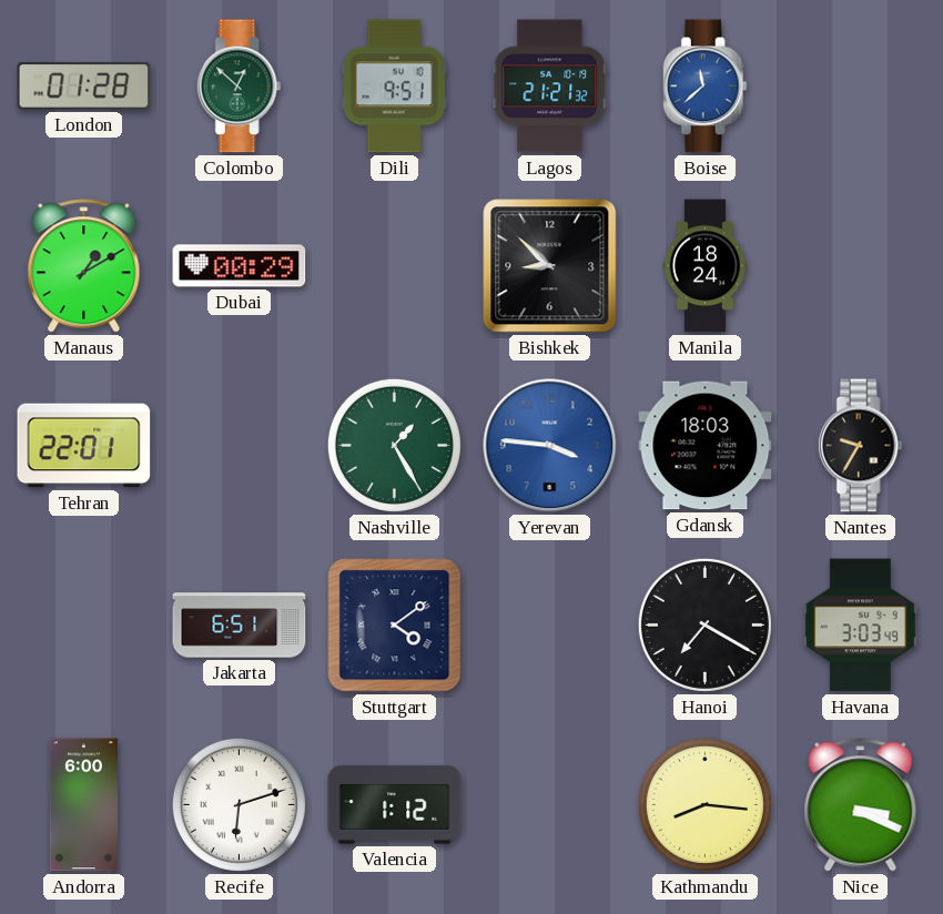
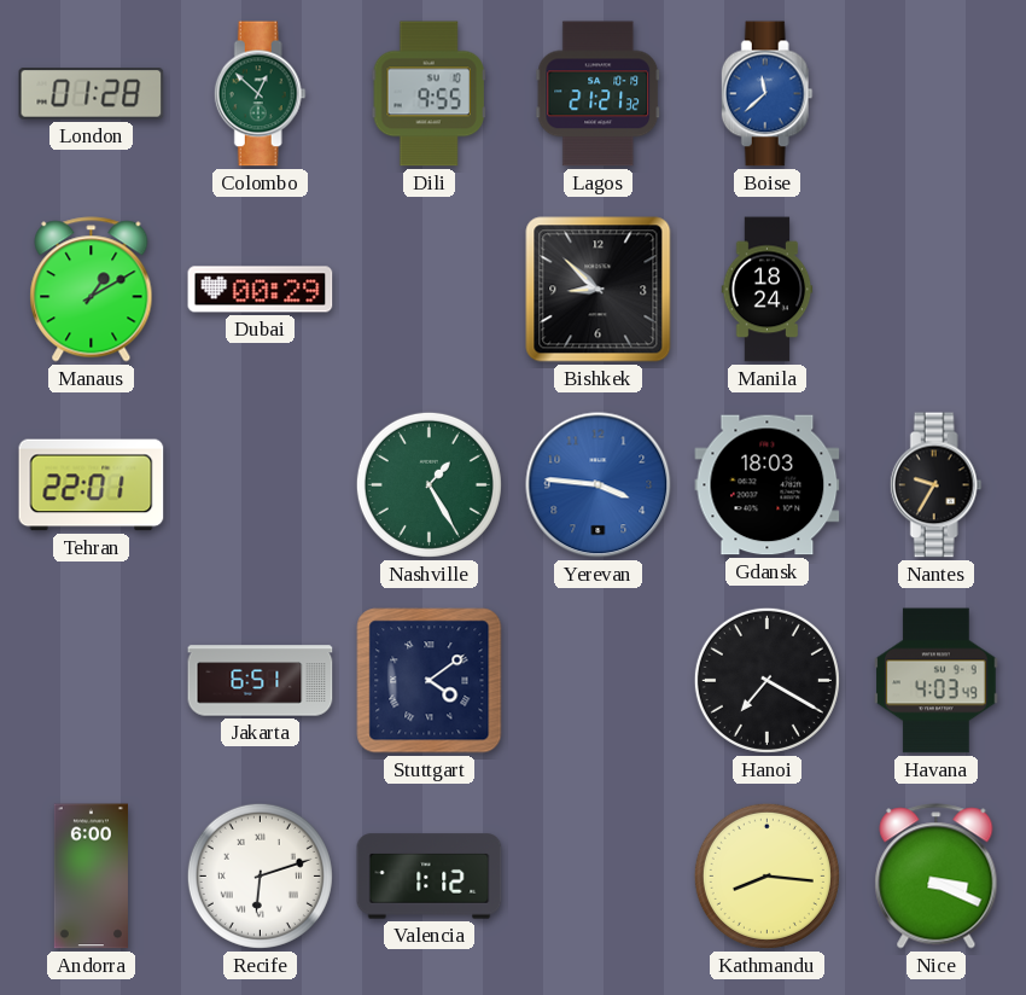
Dili: 9:51 -> 9:55
Havana: 3:03 -> 4:03
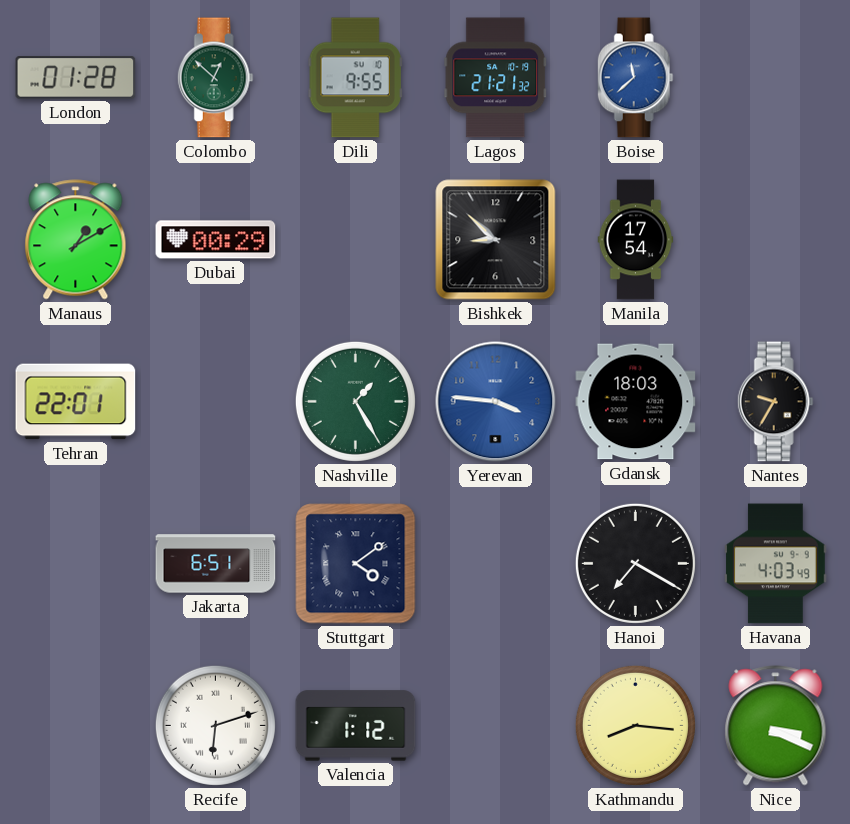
Manila: 18:24 -> 17:54
Andorra: 6:00 -> none
